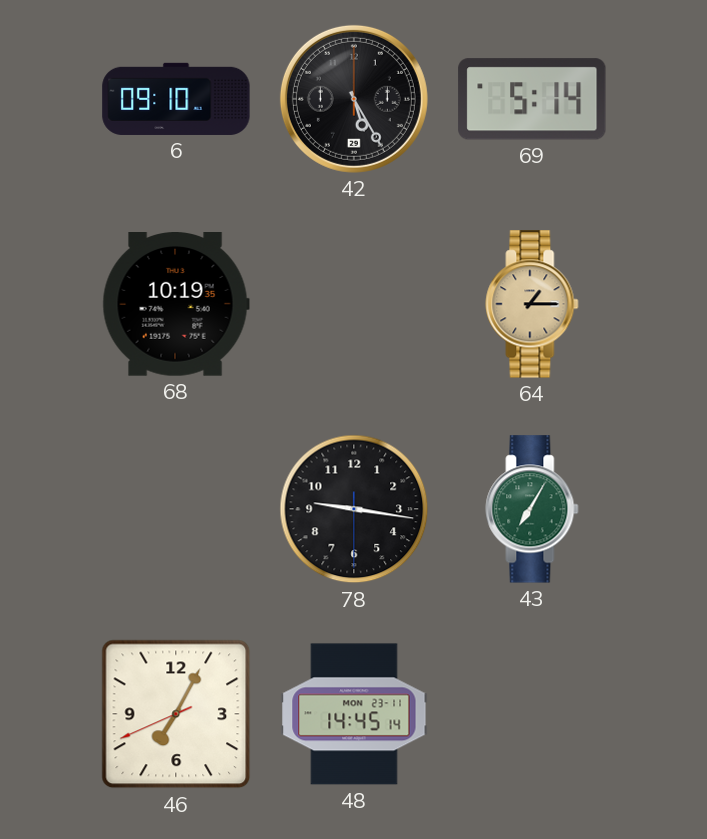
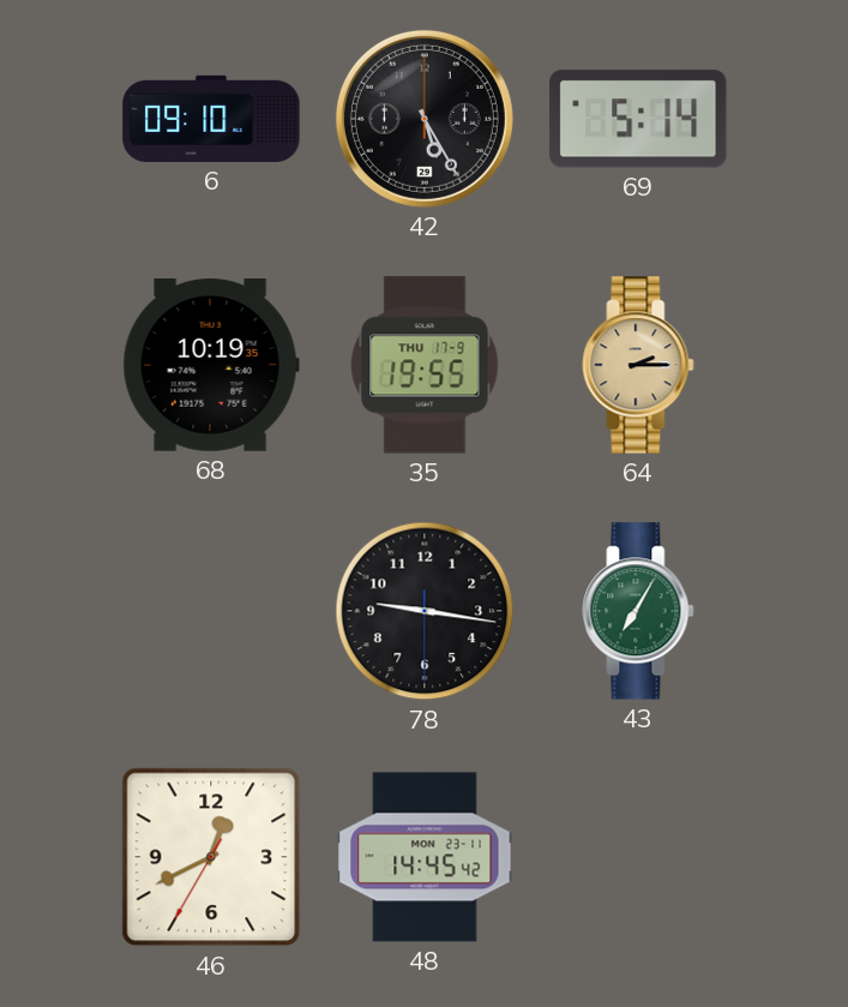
35: none -> 19:55
64: 1:15 -> 2:15
46: 7:04 -> 12:40
48: 14:45:14 -> 14:45:42
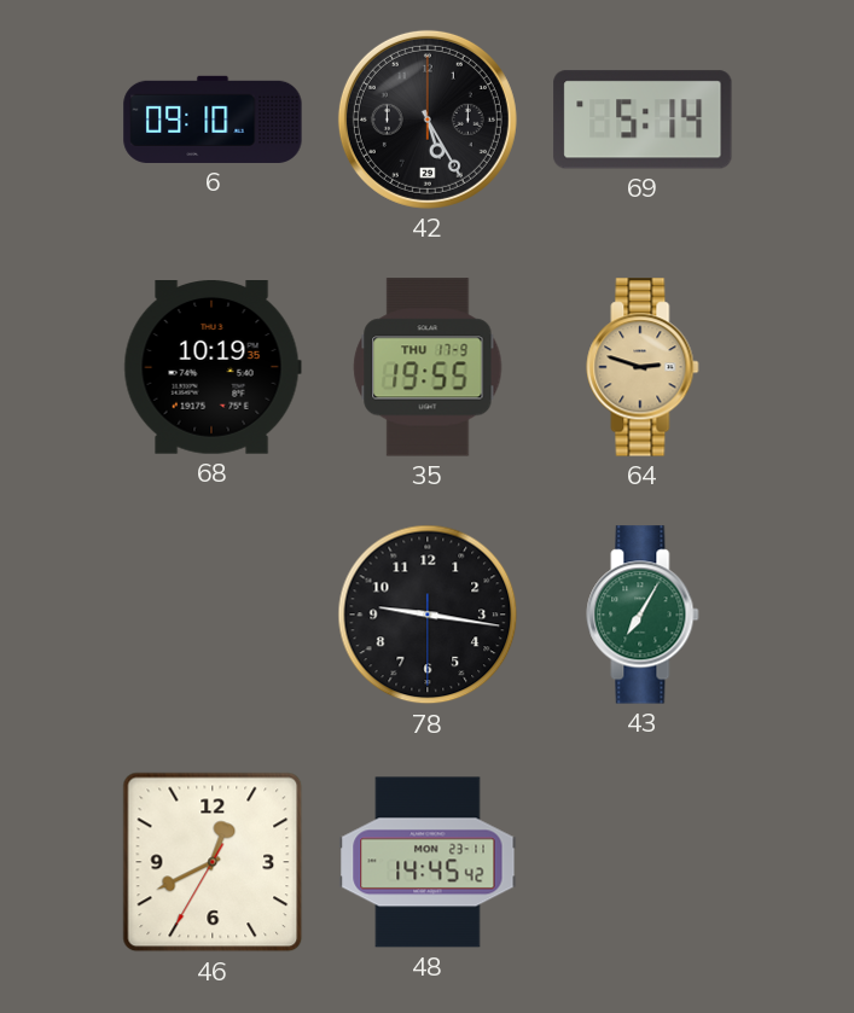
64: 2:15 -> 2:48
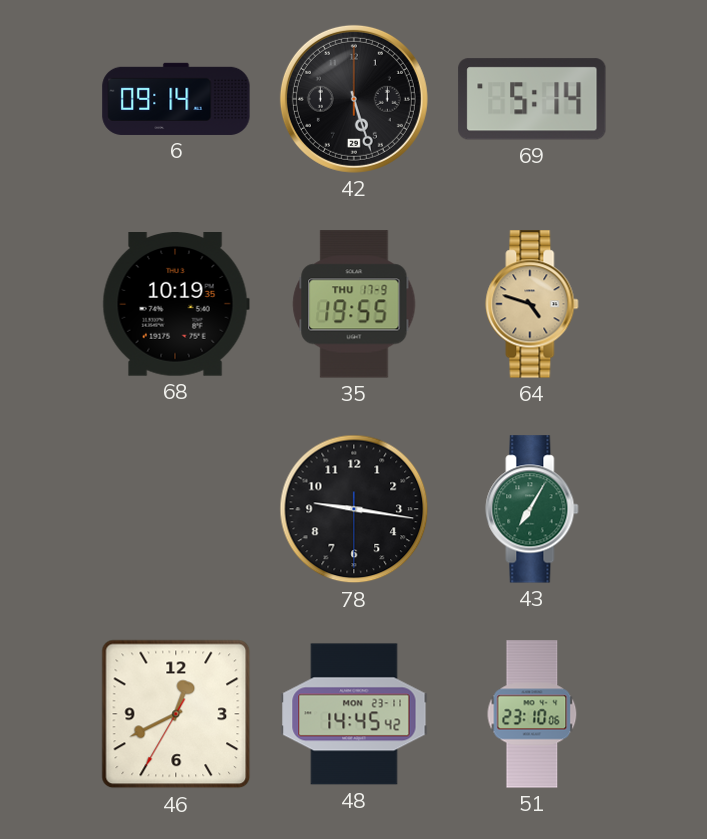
6: 09:10 -> 09:14
42: 5:25 -> 5:27
64: 2:48 -> 4:48
51: none -> 23:10
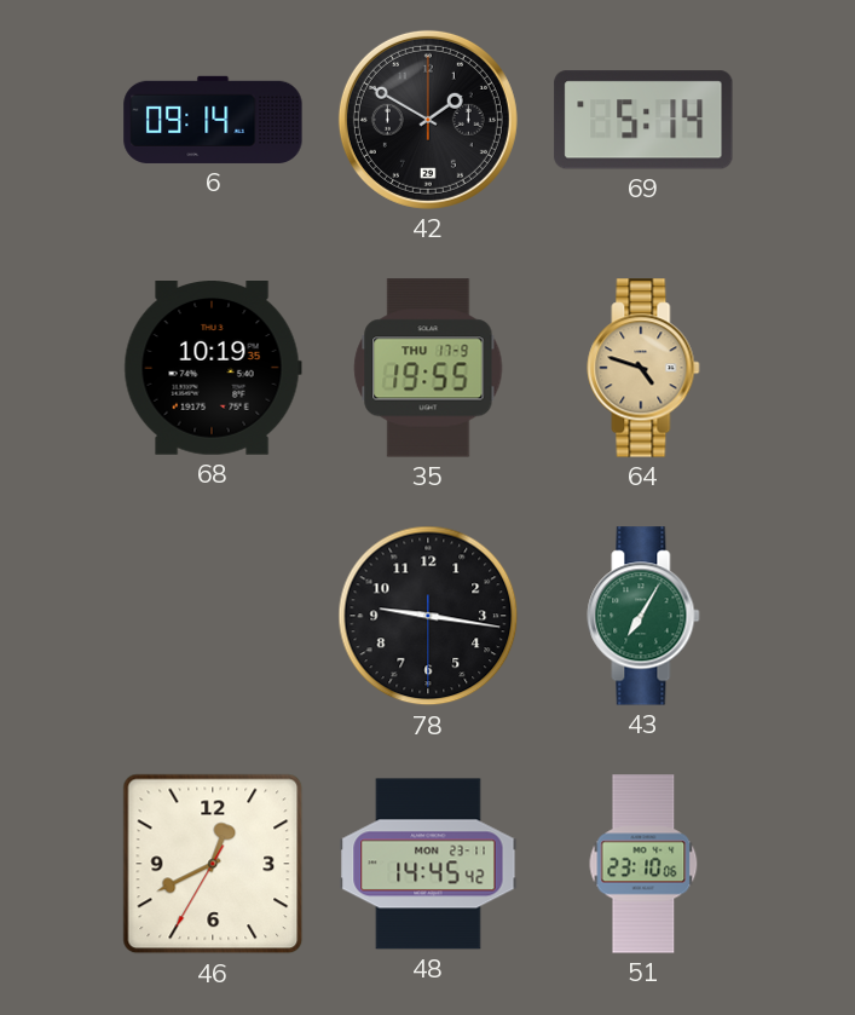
42: 5:27 -> 1:50
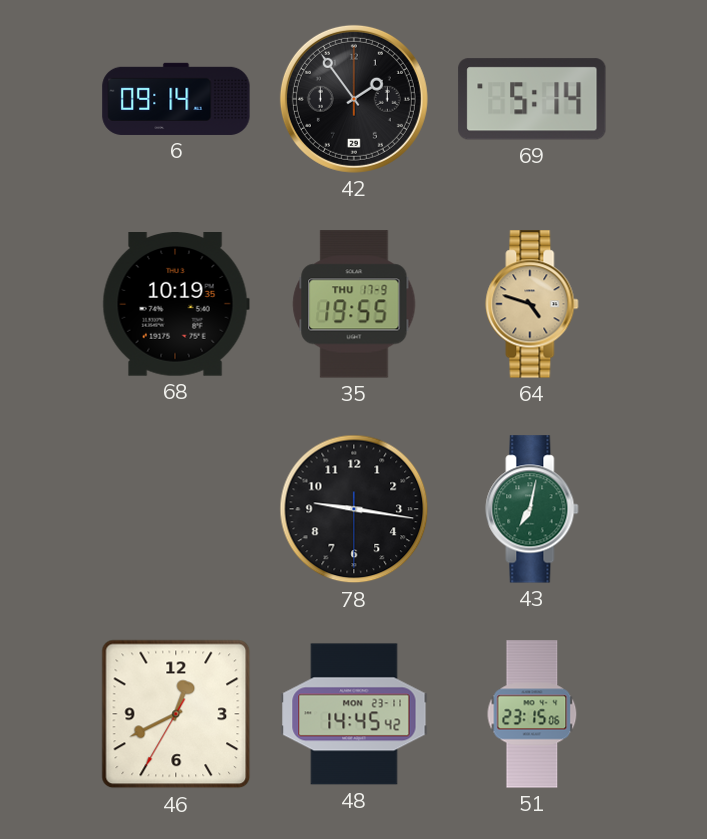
42: 1:50 -> 1:54
43: 7:05 -> 7:02
51: 23:10 -> 23:15
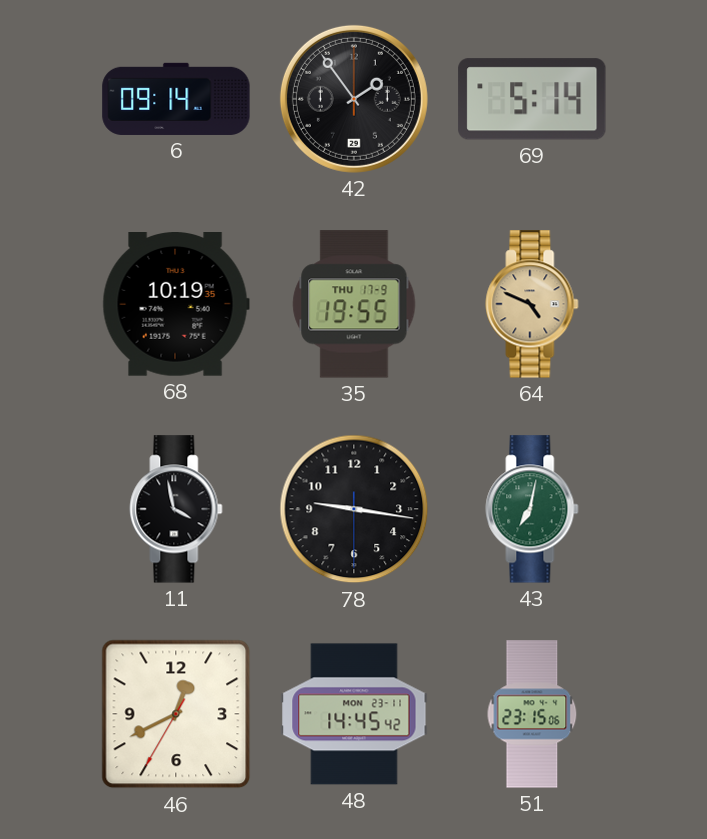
64: 4:48 -> 4:49
11: none -> 3:58
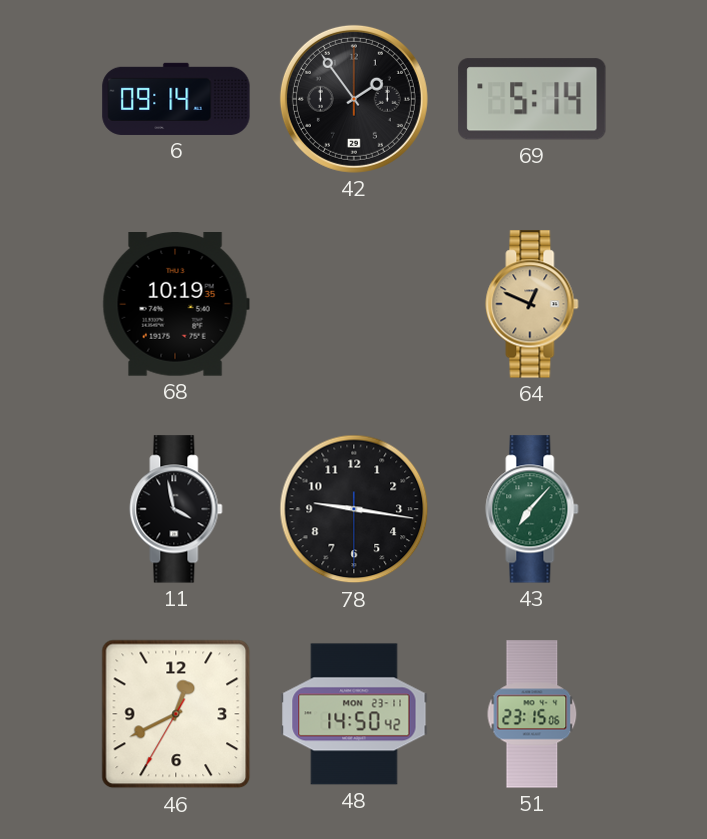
35: 19:55 -> none
64: 4:49 -> 12:49
43: 7:02 -> 7:07
48: 14:45 -> 14:50
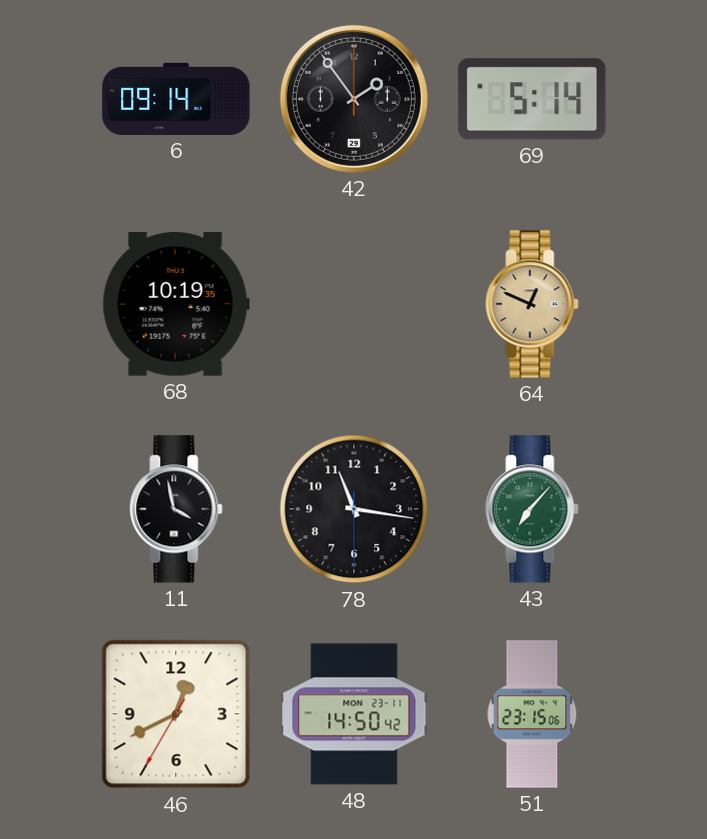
78: 9:16 -> 11:16
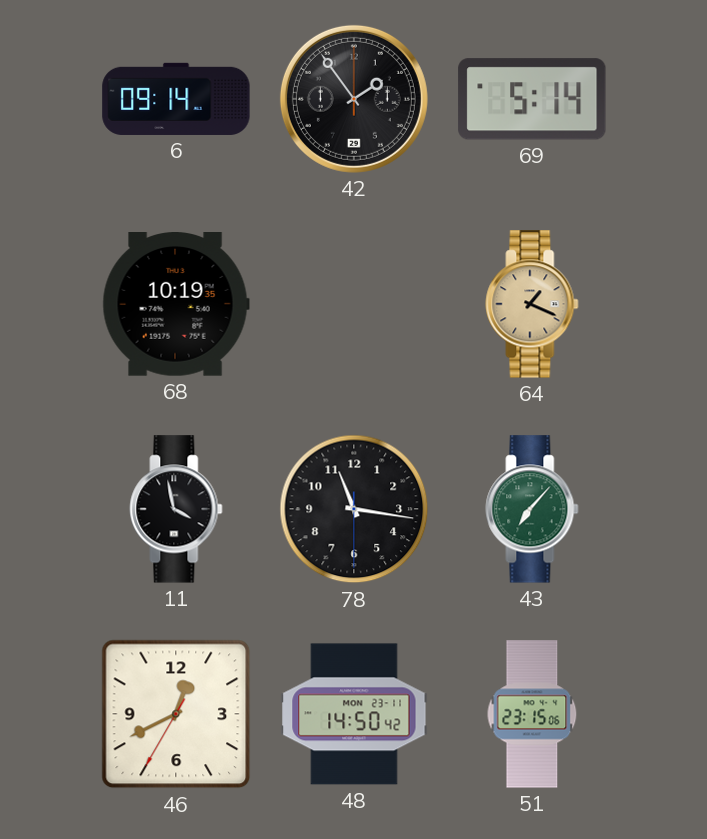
64: 12:49 -> 1:19
